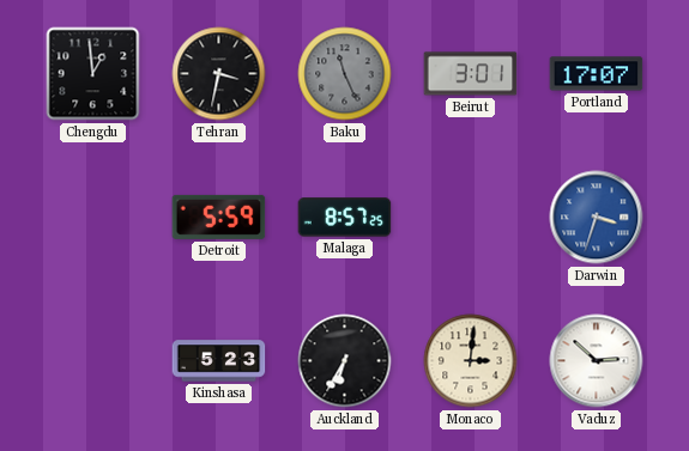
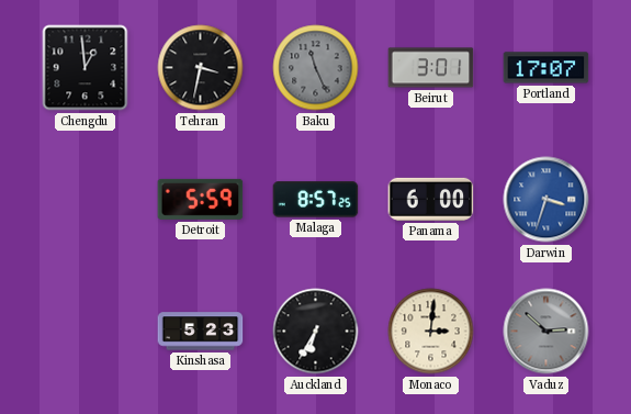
Panama: none -> 6:00
Vaduz dial: white -> grey
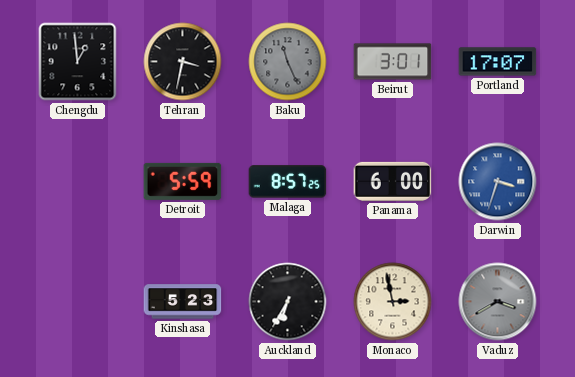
Monaco: 3:01 -> 2:58
Vaduz: 2:52 -> 3:40
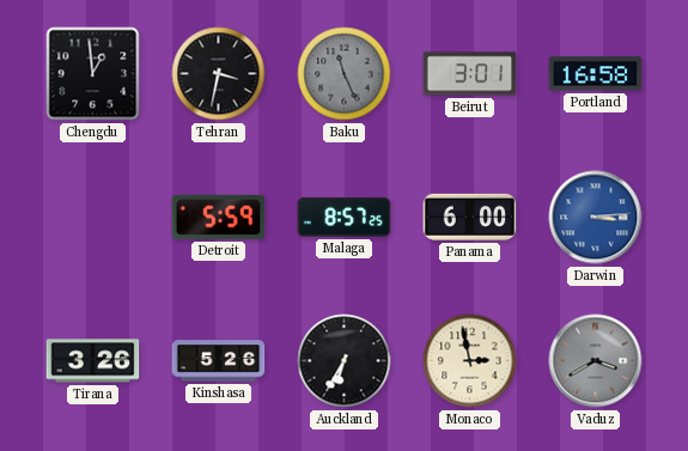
Portland: 17:07 -> 16:58
Darwin: 3:33 -> 3:14
Tirana: none -> 3:26
Kinshasa: 5:23 -> 5:26
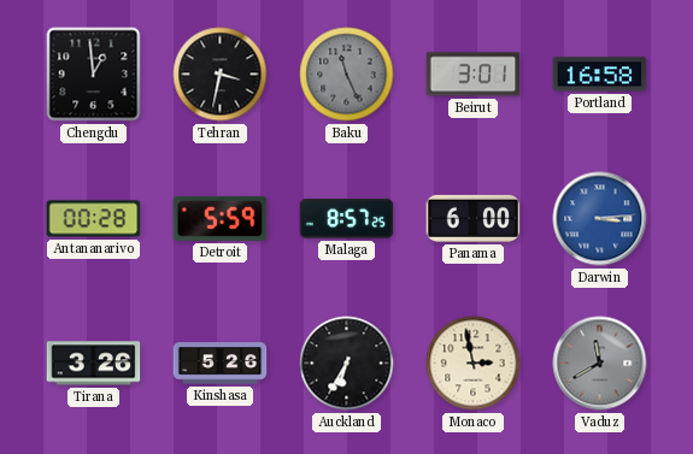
Antananarivo: none -> 00:28
Vaduz: 3:40 -> 11:40
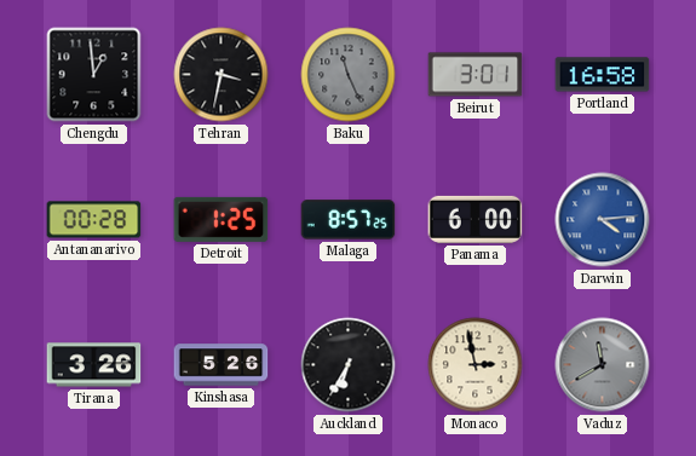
Detroit: 5:59 -> 1:25
Darwin: 3:14 -> 4:14
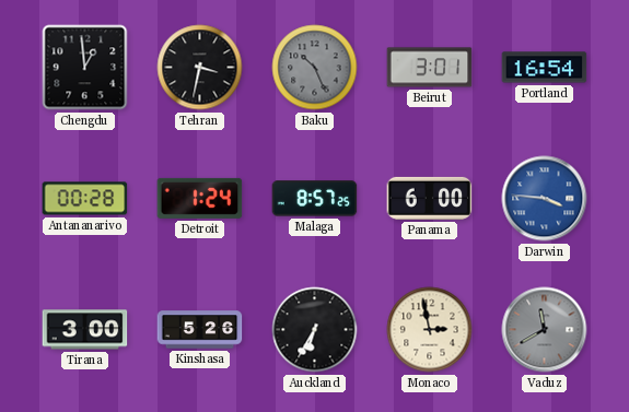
Baku: 11:26 -> 10:26
Portland: 16:58 -> 16:54
Detroit: 1:25 -> 1:24
Darwin: 4:14 -> 3:46
Tirana: 3:26 -> 3:00
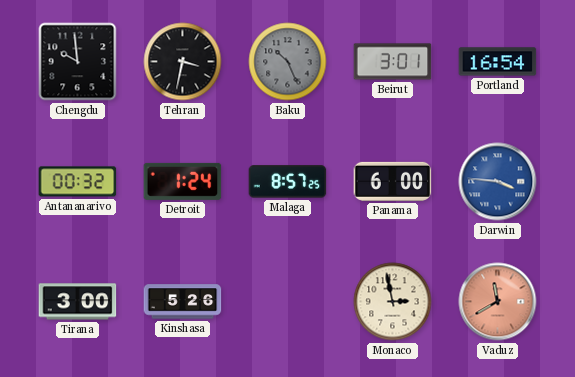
Chengdu: 12:59 -> 9:59
Antananarivo: 00:28 -> 00:32
Auckland: 6:35 -> none
Vaduz dial: grey -> salmon
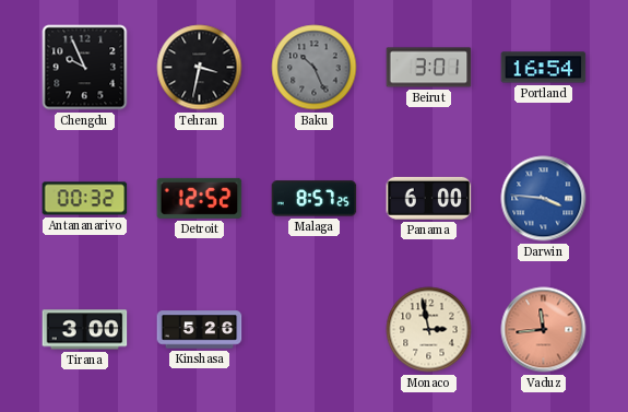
Chengdu: 9:59 -> 9:56
Detroit: 1:24 -> 12:52
Vaduz: 11:40 -> 11:44
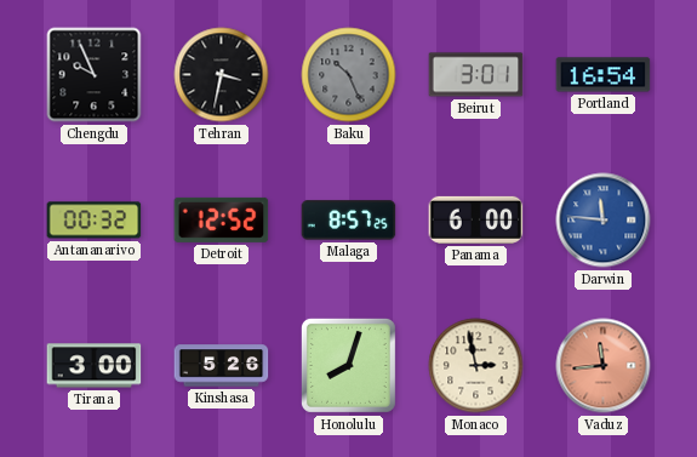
Darwin: 3:46 -> 11:46
Honolulu: none -> 8:03
